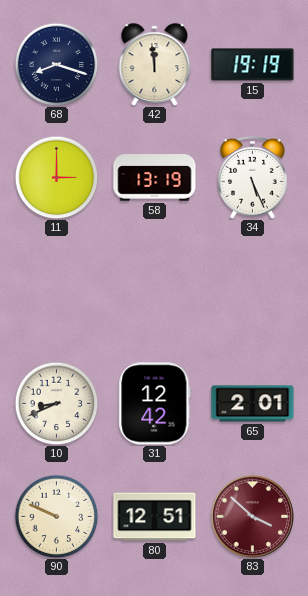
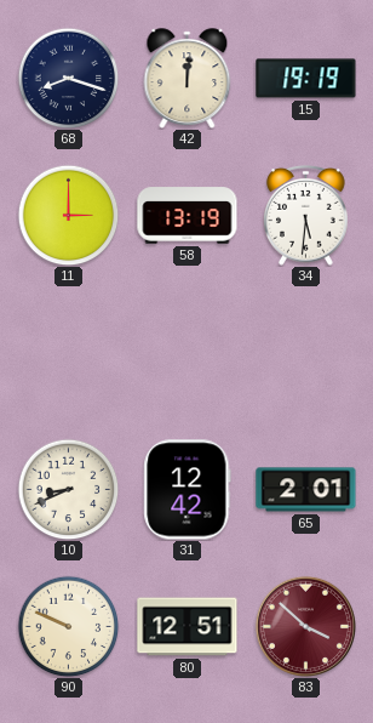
42: 11:59 -> 12:01
34: 5:26 -> 5:31
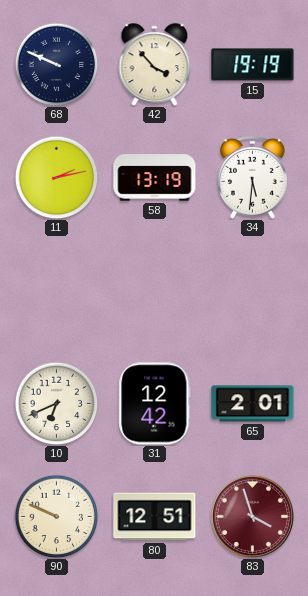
68: 8:18 -> 9:49
42: 12:01 -> 3:53
11: 3:00 -> 2:13
10: 8:41 -> 6:41
83: 3:52 -> 3:57
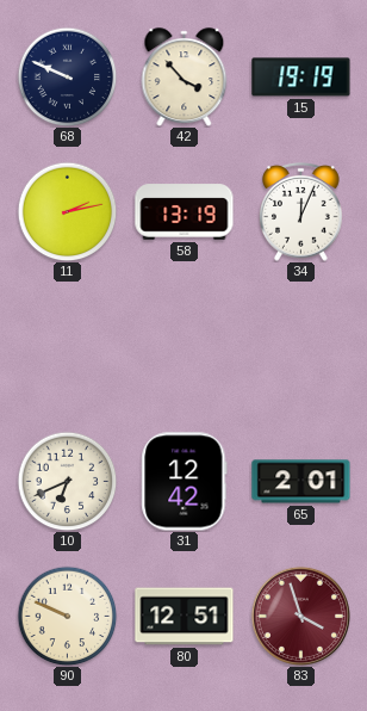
34: 5:31 -> 12:04
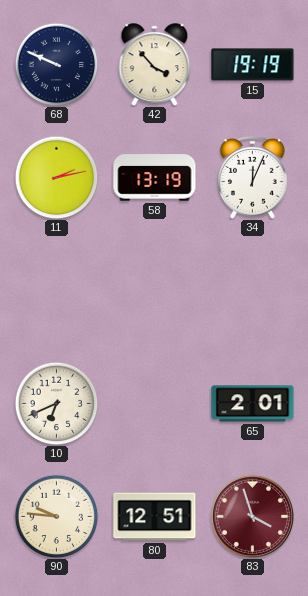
31: 12:42 -> none
90: 9:49 -> 9:46
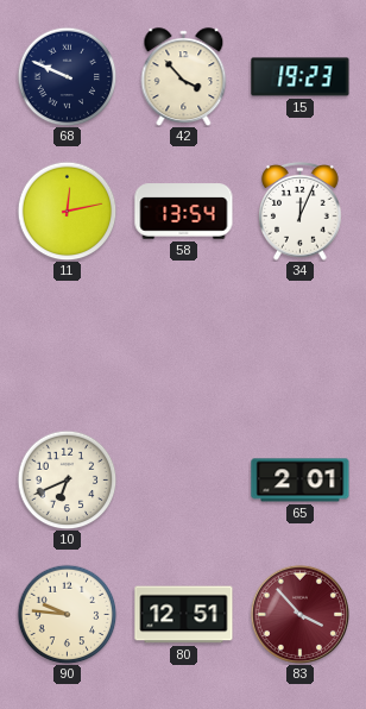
15: 19:19 -> 19:23
11: 2:13 -> 12:13
58: 13:19 -> 13:54
83: 3:57 -> 3:53
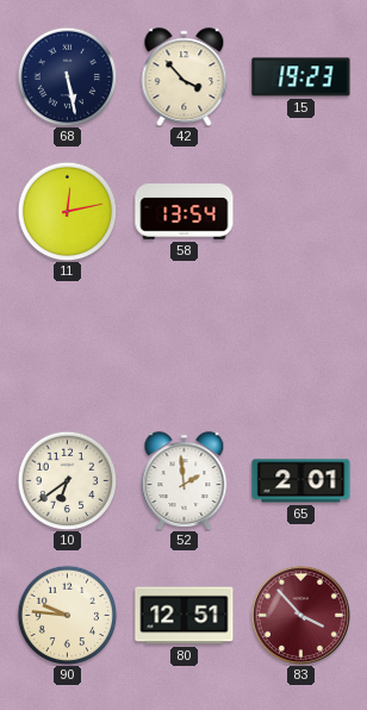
68: 9:49 -> 5:28
34: 12:04 -> none
10: 6:41 -> 6:39
52: none -> 1:59
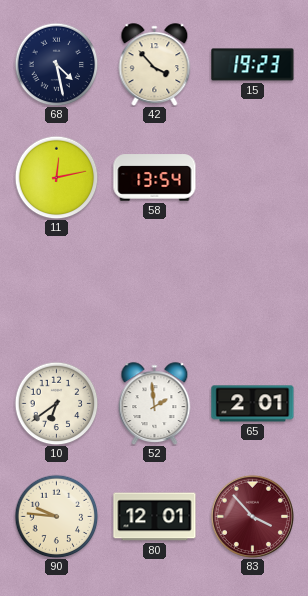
68: 5:28 -> 4:28
80: 12:51 -> 12:01
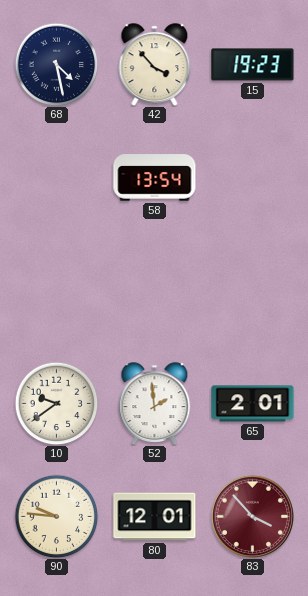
11: 12:13 -> none
10: 6:39 -> 9:39
